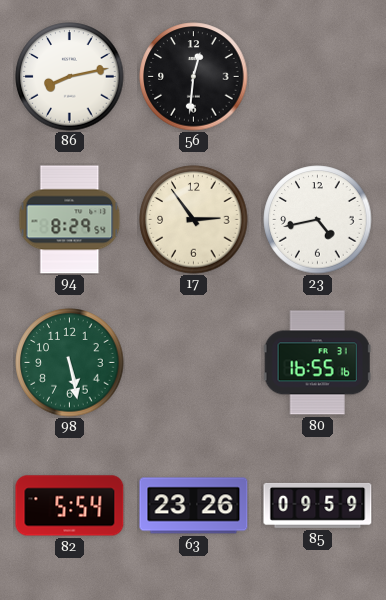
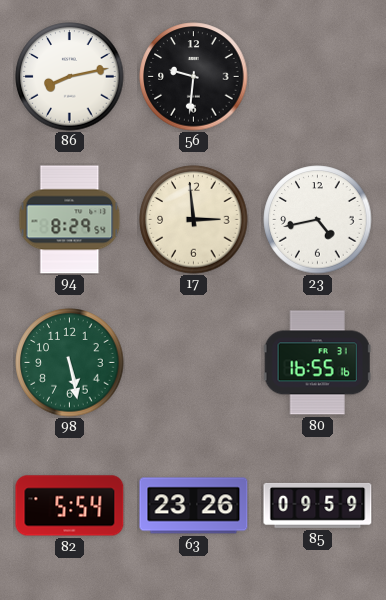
56: 12:31 -> 9:31
17: 2:54 -> 2:59
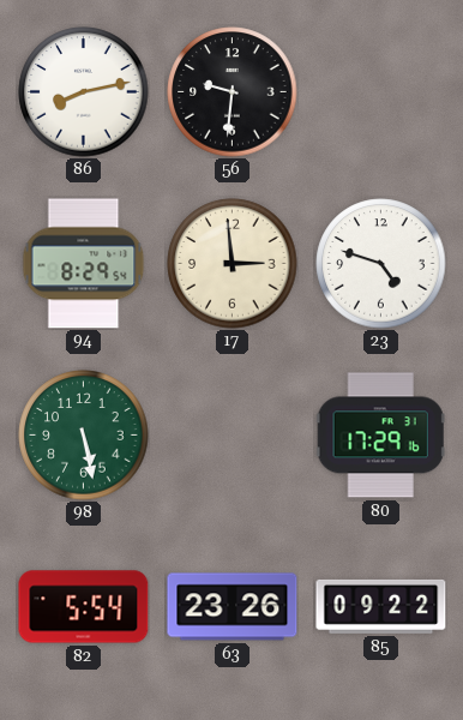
23: 4:43 -> 4:48
80: 16:55 -> 17:29
85: 09:59 -> 09:22
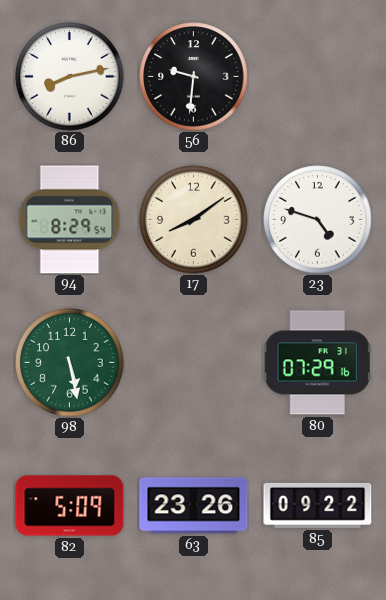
17: 2:59 -> 8:09
80: 17:29 -> 07:29
82: 5:54 -> 5:09
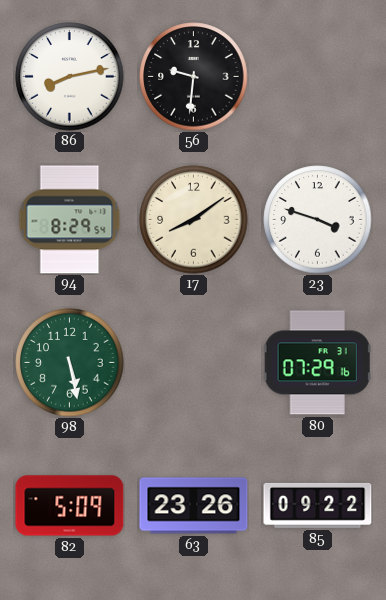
23: 4:48 -> 3:48
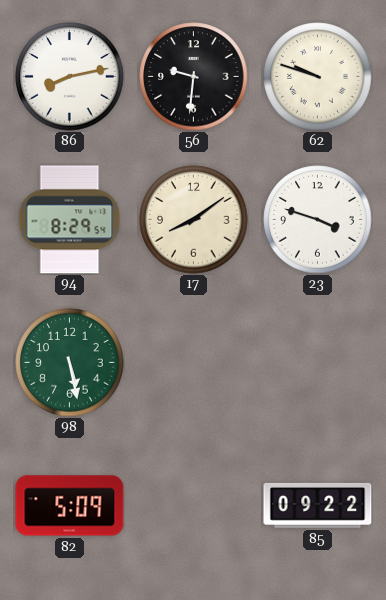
62: none -> 9:48
80: 07:29 -> none
63: 23:26 -> none
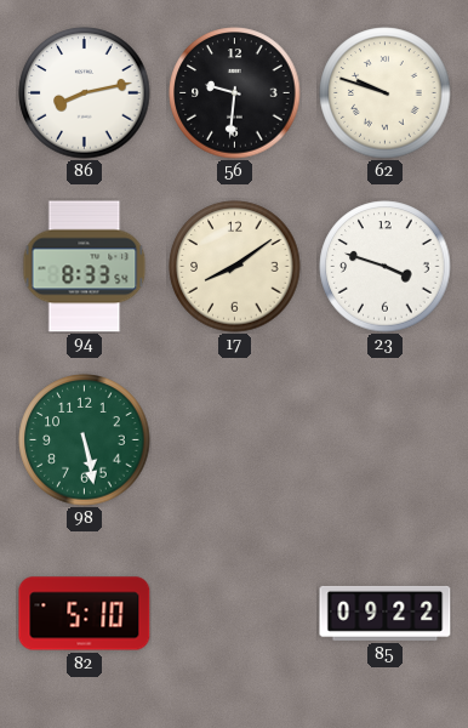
94: 8:29 -> 8:33
82: 5:09 -> 5:10
